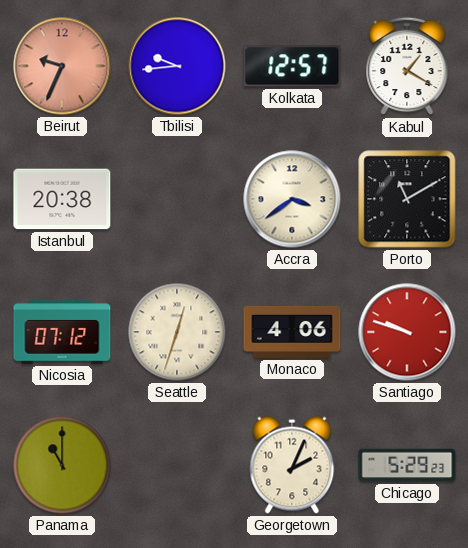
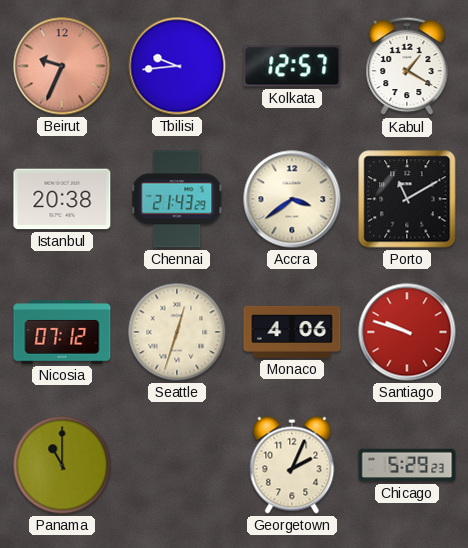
Chennai: none -> 21:43
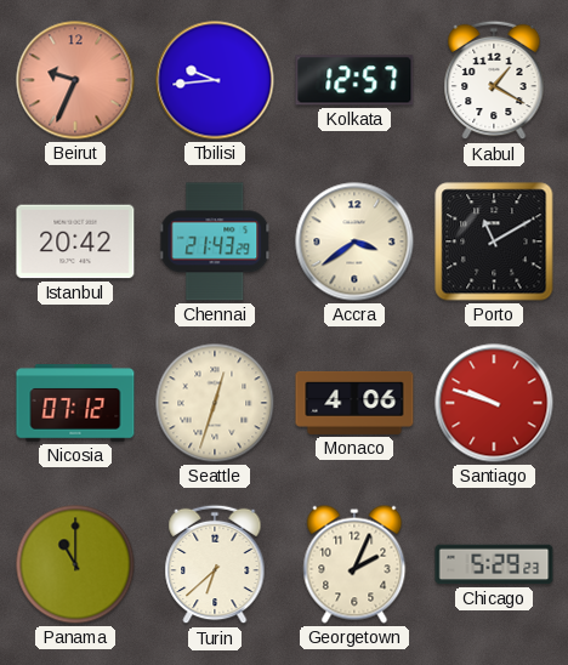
Istanbul: 20:38 -> 20:42
Turin: none -> 6:38
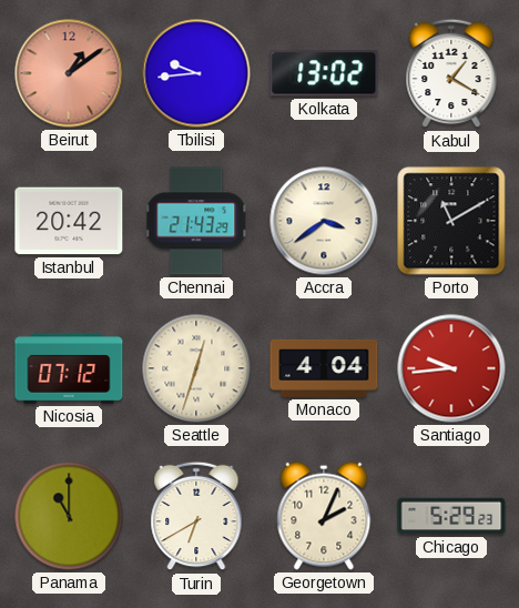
Beirut: 9:34 -> 1:09
Kolkata: 12:57 -> 13:02
Monaco: 4:06 -> 4:04
Santiago: 9:48 -> 9:44
Turin: 6:38 -> 6:40
